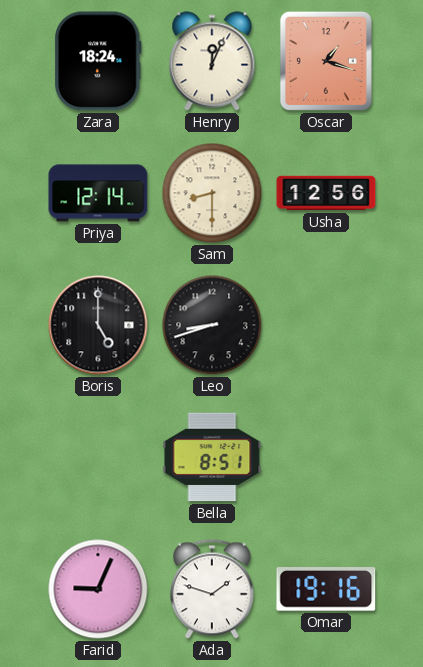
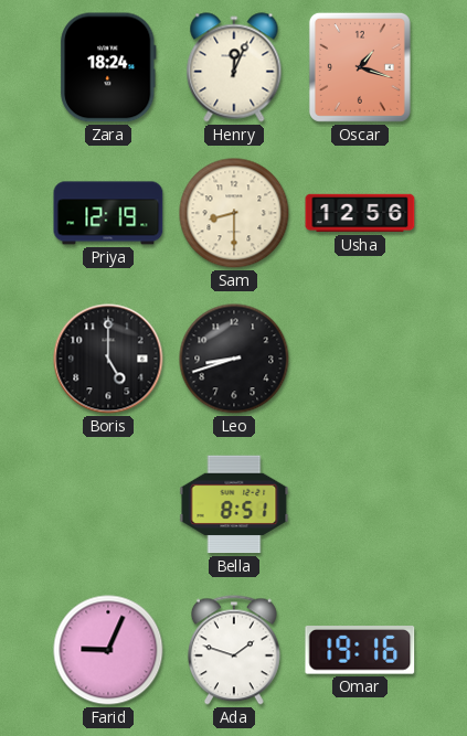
Priya: 12:14 -> 12:19
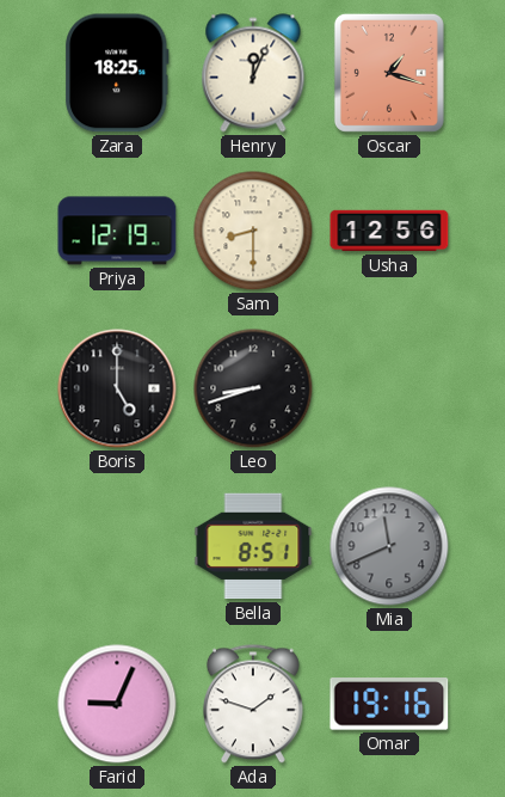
Zara: 18:24 -> 18:25
Mia: none -> 11:41
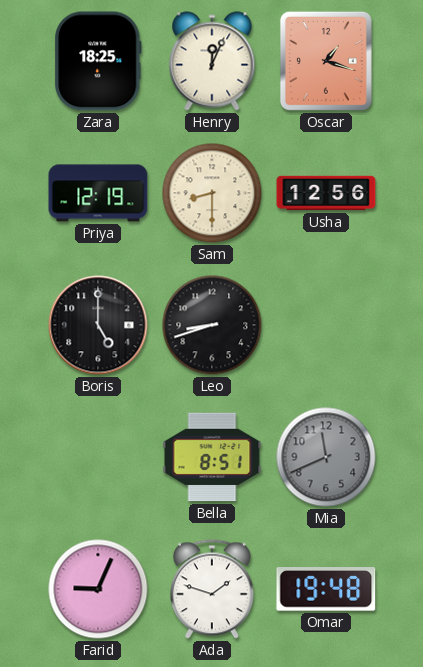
Omar: 19:16 -> 19:48
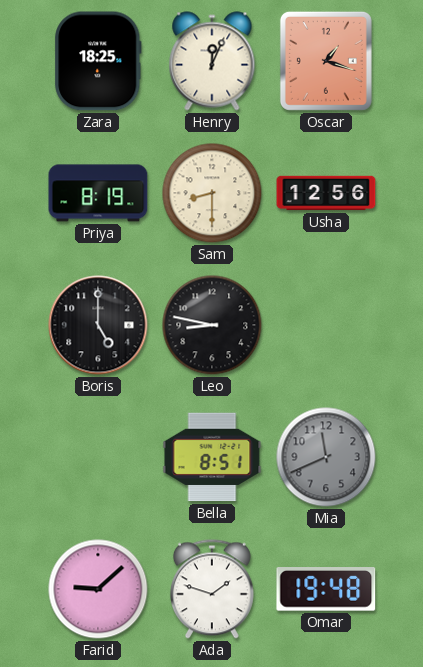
Priya: 12:19 -> 8:19
Leo: 8:42 -> 8:47
Farid: 9:04 -> 9:08
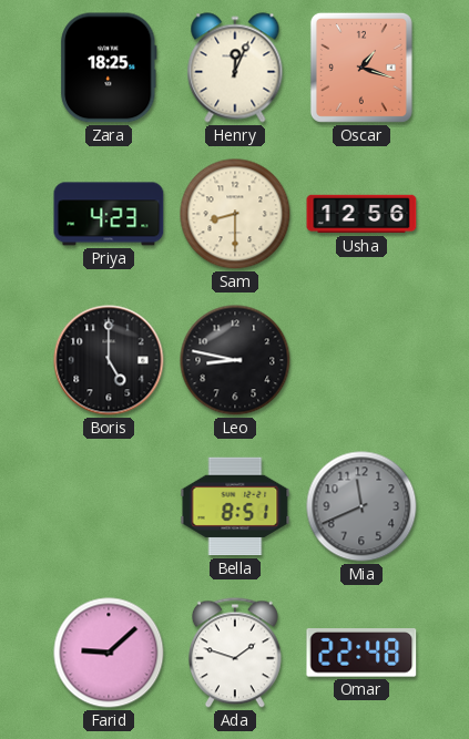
Priya: 8:19 -> 4:23
Omar: 19:48 -> 22:48
